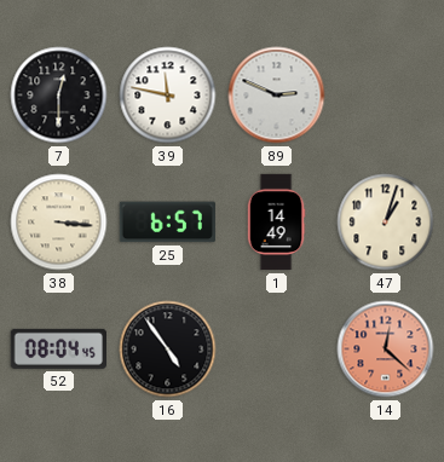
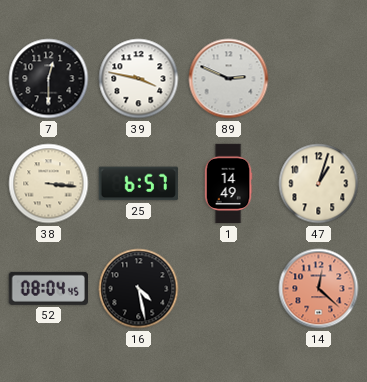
39: 11:47 -> 3:47
16: 4:54 -> 4:28
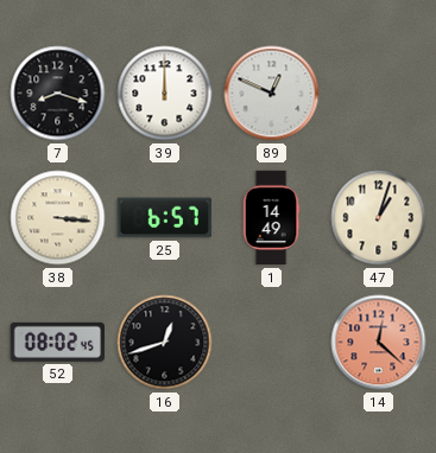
7: 12:30 -> 8:18
39: 3:47 -> 12:00
89: 2:49 -> 12:49
52: 08:04 -> 08:02
16: 4:28 -> 12:42
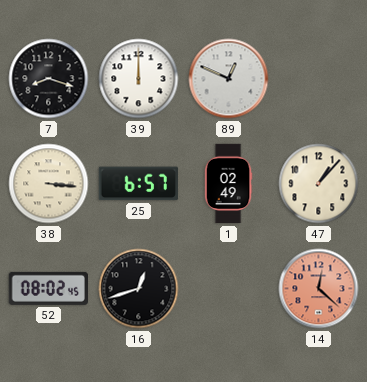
1: 14:49 -> 02:49
47: 1:03 -> 1:07
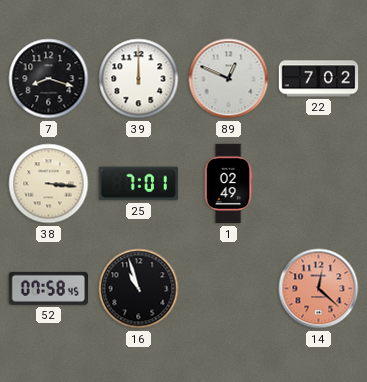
22: none -> 7:02
25: 6:57 -> 7:01
47: 1:07 -> none
52: 08:02 -> 07:58
16: 12:42 -> 10:57
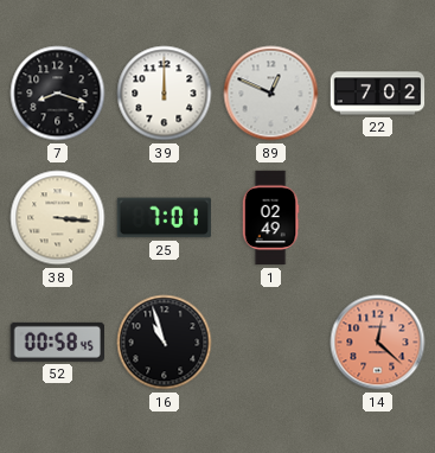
52: 07:58 -> 00:58
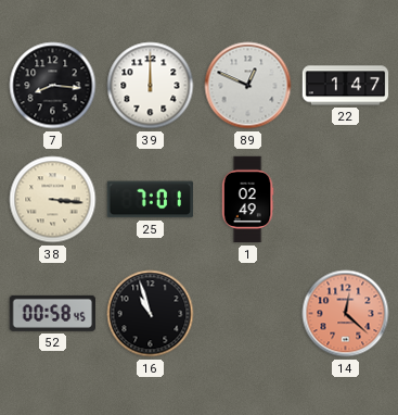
7: 8:18 -> 8:16
22: 7:02 -> 1:47
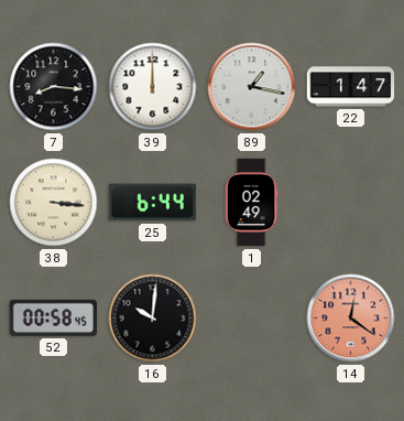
89: 12:49 -> 1:17
25: 7:01 -> 6:44
16: 10:57 -> 10:01
14: 12:22 -> 12:21
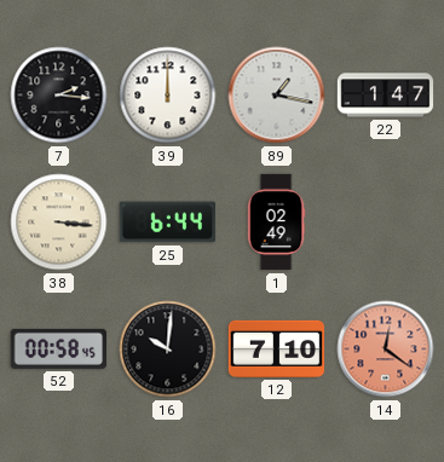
7: 8:16 -> 2:16
12: none -> 7:10
